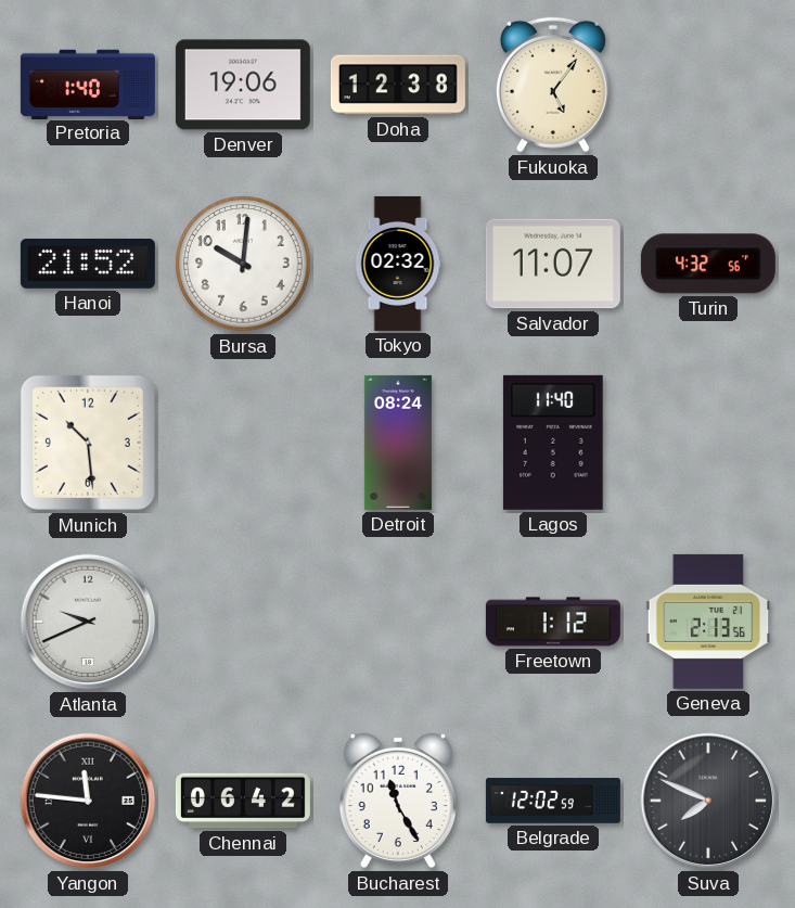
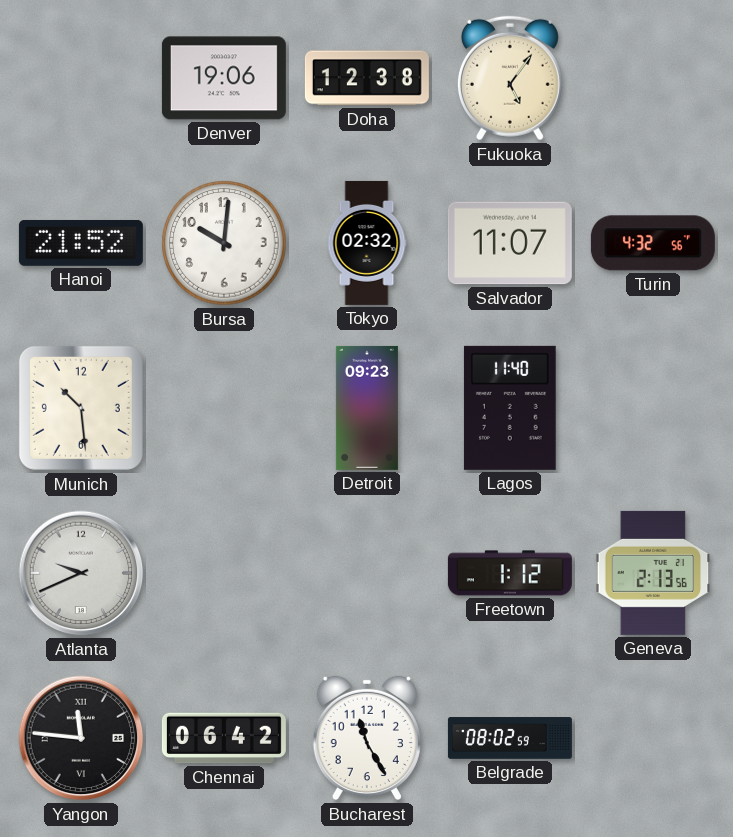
Pretoria: 1:40 -> none
Detroit: 08:24 -> 09:23
Belgrade: 12:02 -> 08:02
Suva: 7:49 -> none
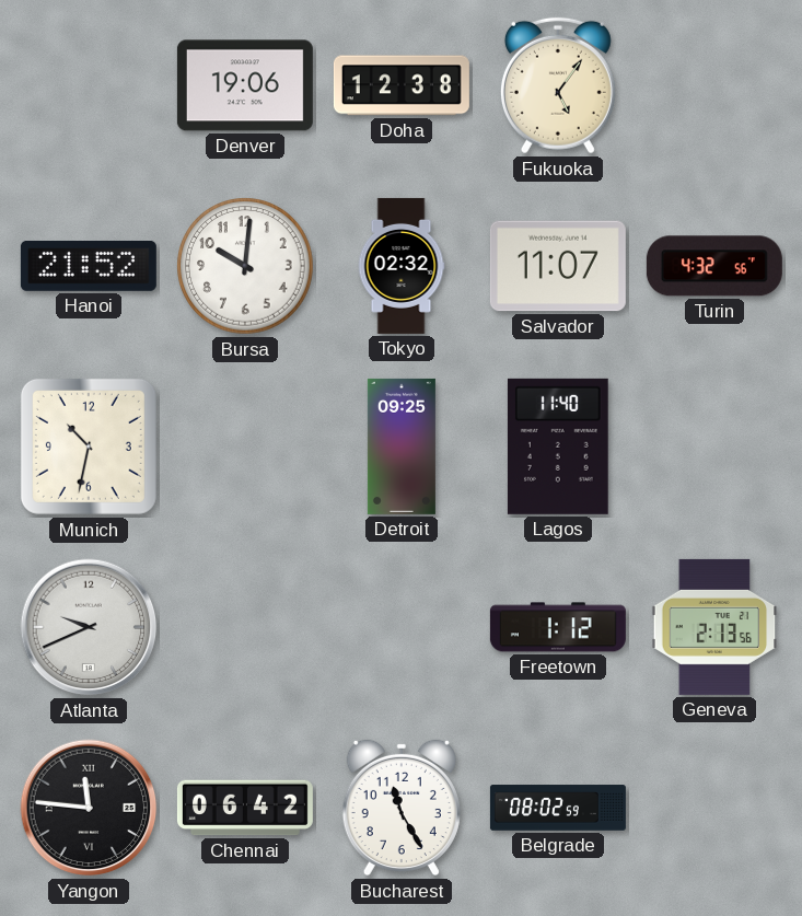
Munich: 10:29 -> 10:32
Detroit: 09:23 -> 09:25
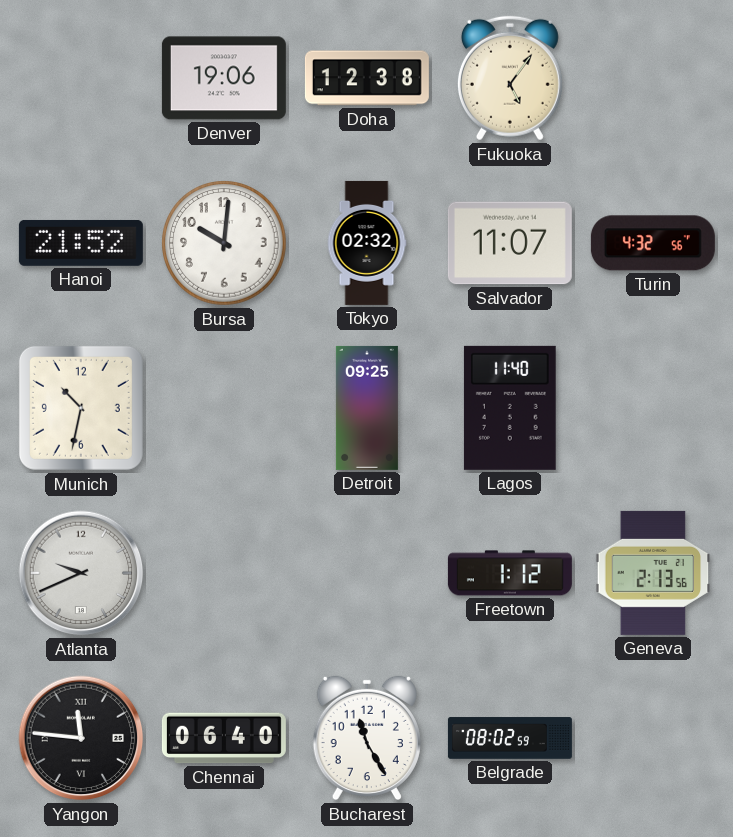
Chennai: 06:42 -> 06:40
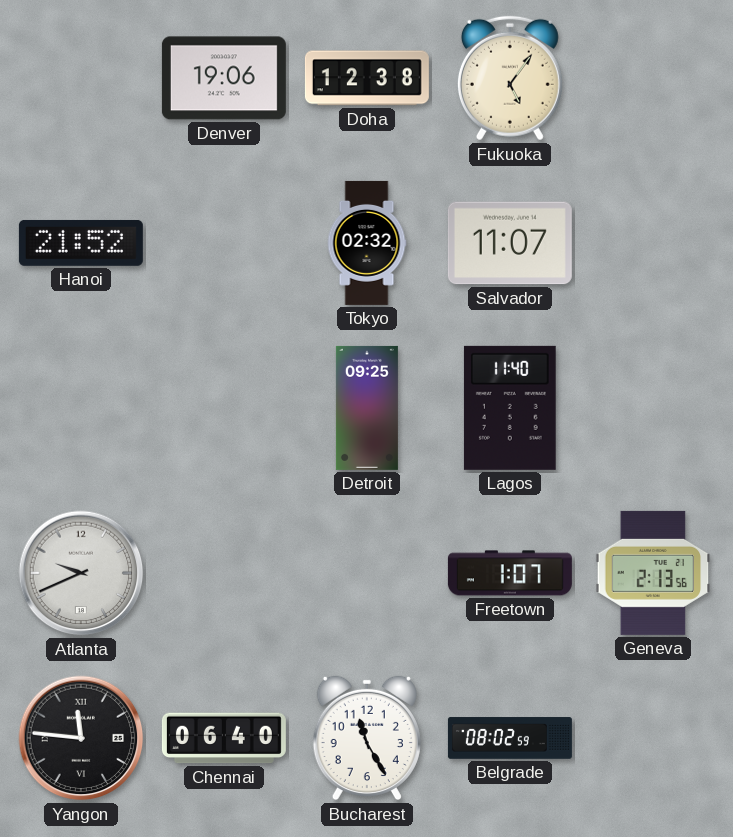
Bursa: 10:01 -> none
Turin: 4:32 -> none
Munich: 10:32 -> none
Freetown: 1:12 -> 1:07
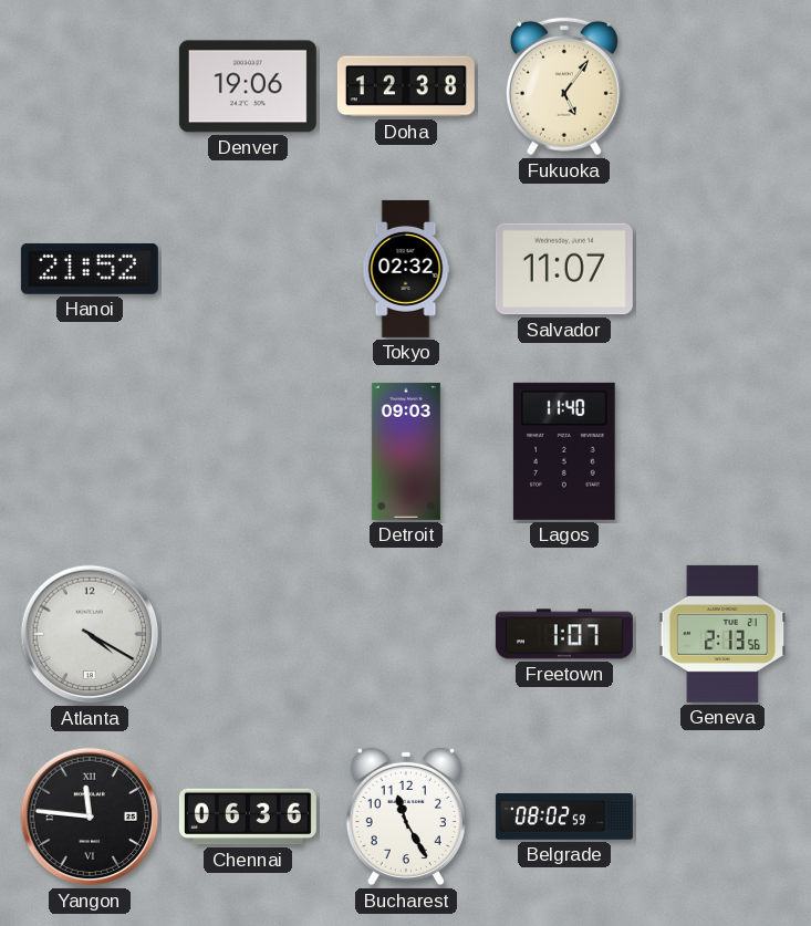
Detroit: 09:25 -> 09:03
Atlanta: 9:41 -> 4:20
Chennai: 06:40 -> 06:36
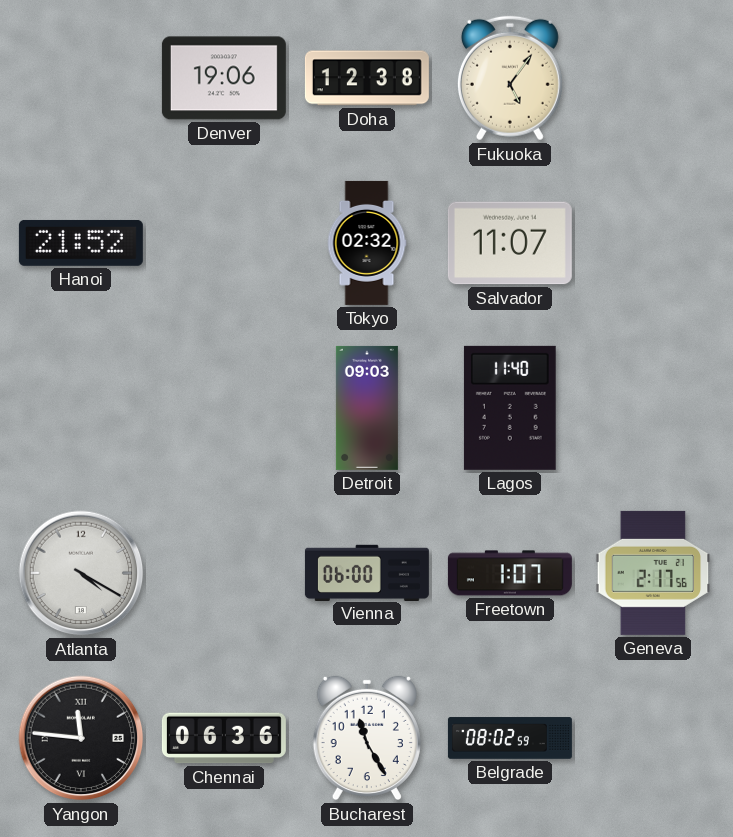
Vienna: none -> 06:00
Geneva: 2:13 -> 2:17
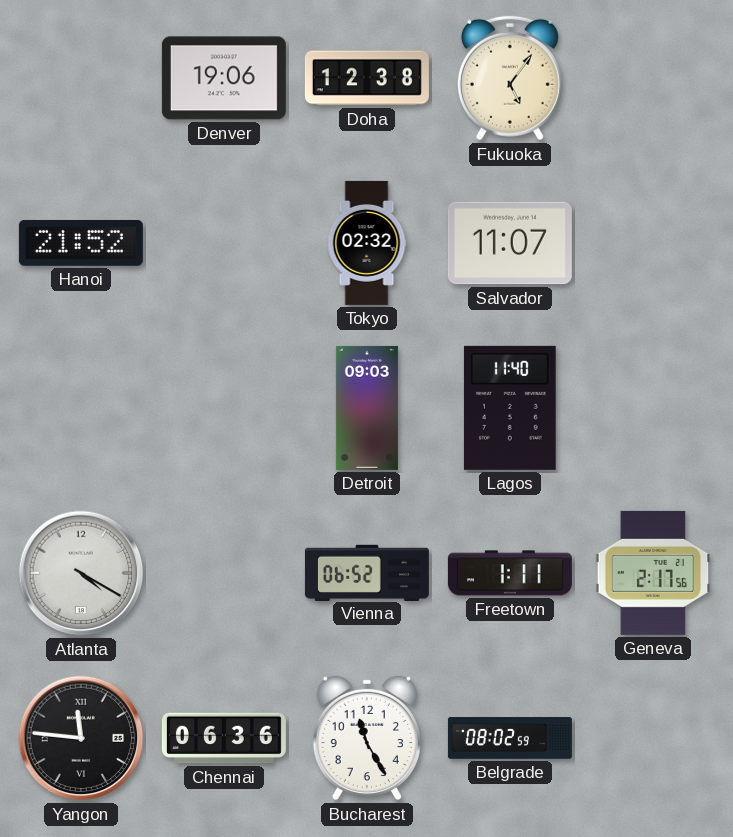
Vienna: 06:00 -> 06:52
Freetown: 1:07 -> 1:11
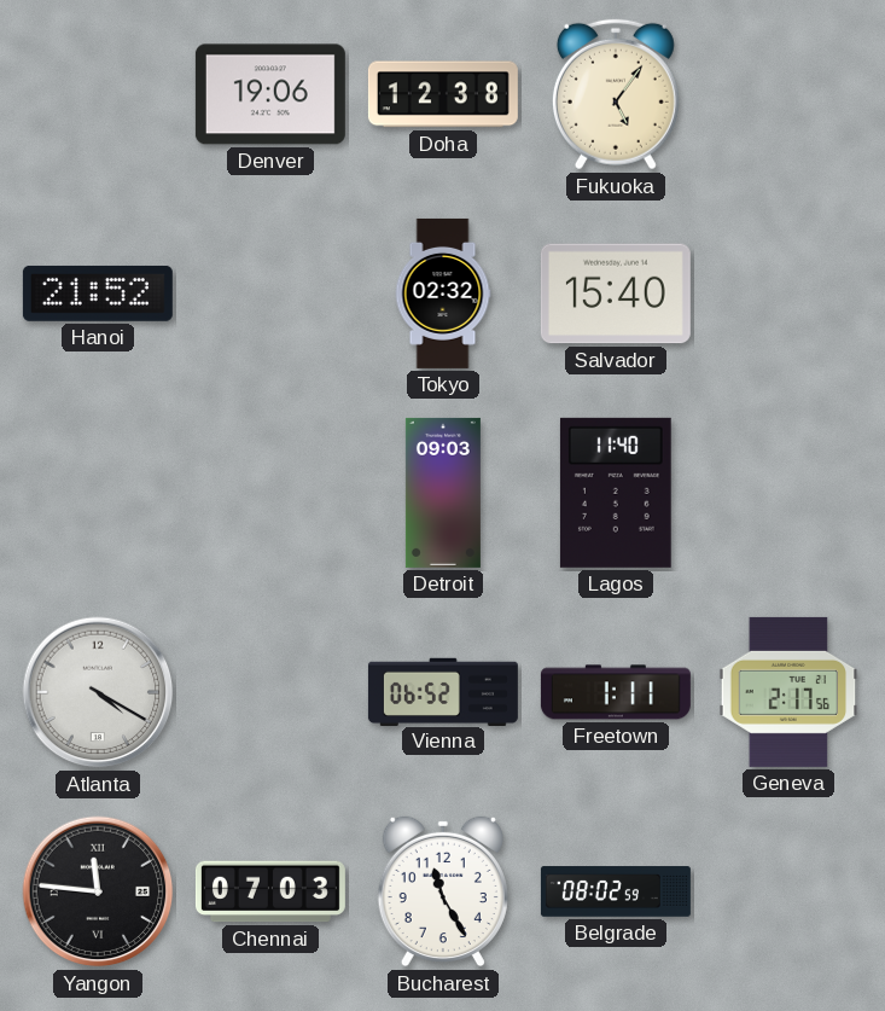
Salvador: 11:07 -> 15:40
Chennai: 06:36 -> 07:03
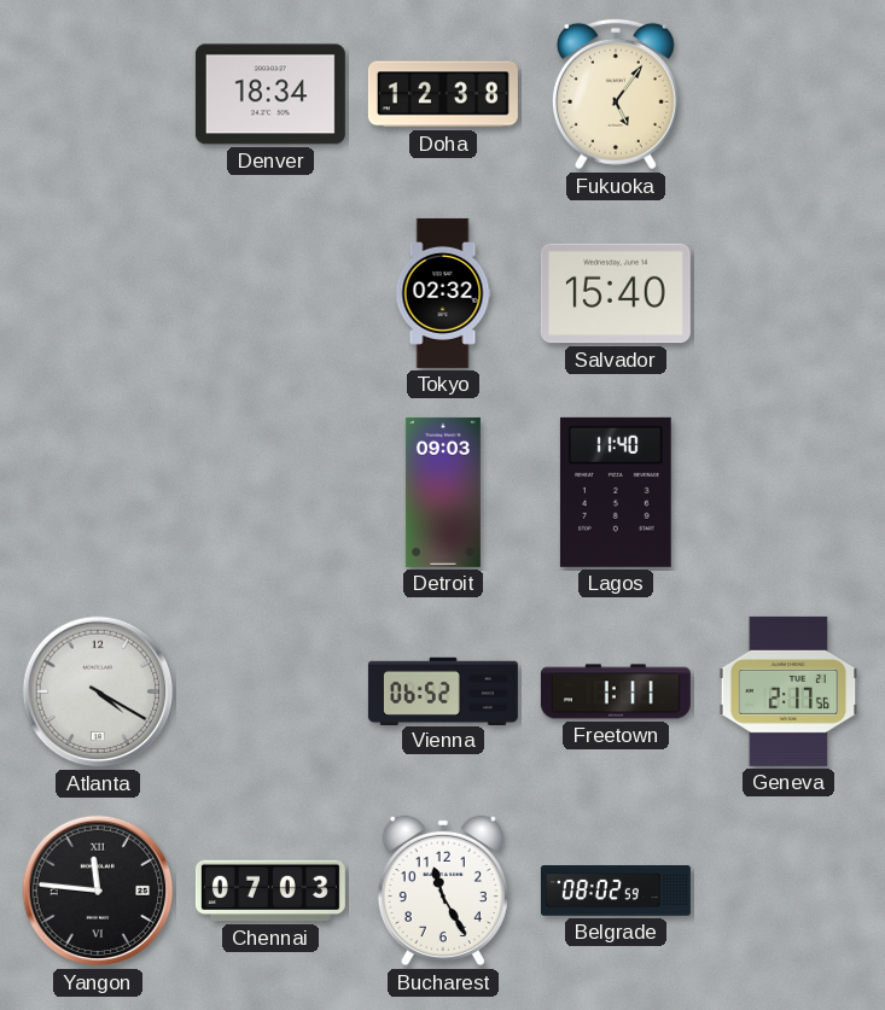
Denver: 19:06 -> 18:34
Hanoi: 21:52 -> none
